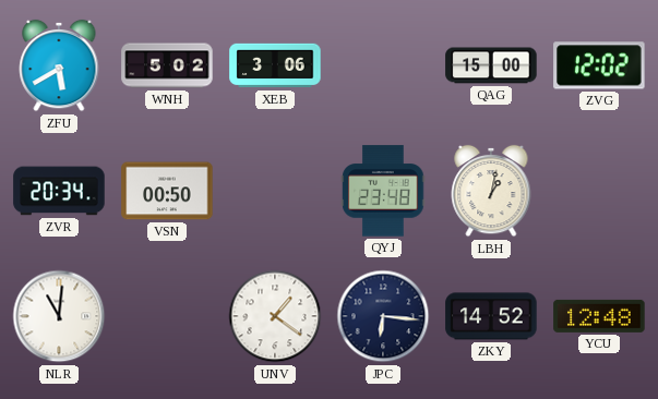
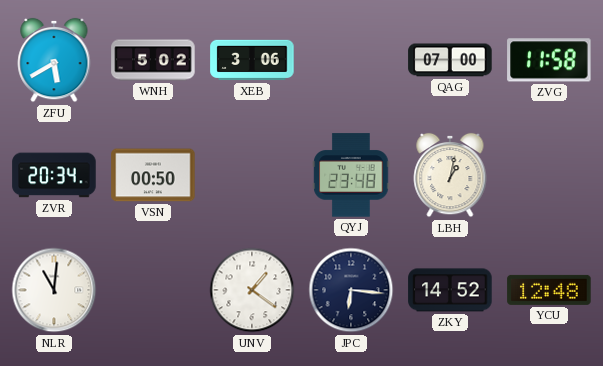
QAG: 15:00 -> 07:00
ZVG: 12:02 -> 11:58
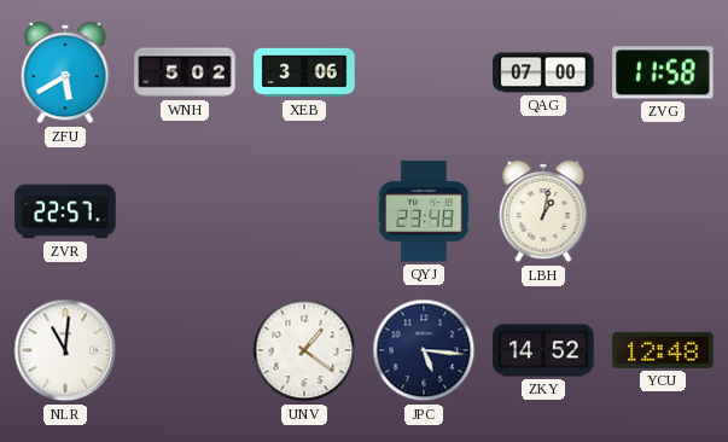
ZVR: 20:34 -> 22:57
VSN: 00:50 -> none
JPC: 6:16 -> 5:16
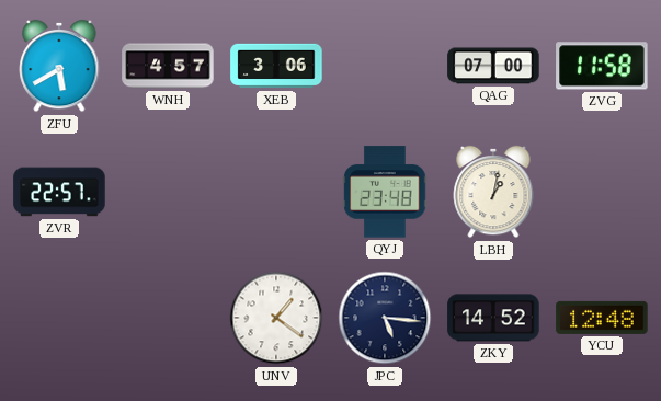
WNH: 5:02 -> 4:57
NLR: 11:01 -> none
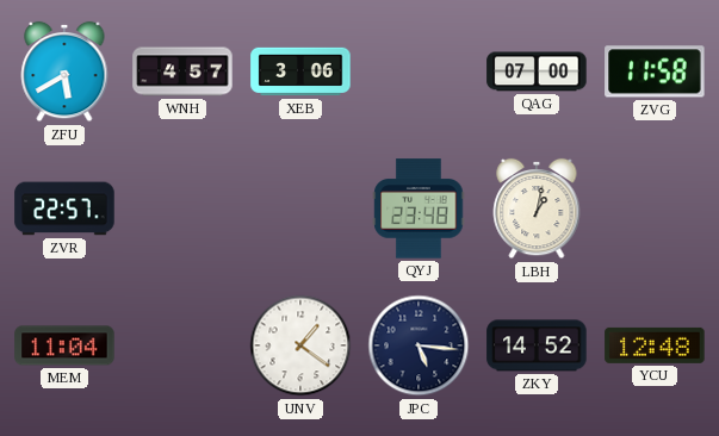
MEM: none -> 11:04
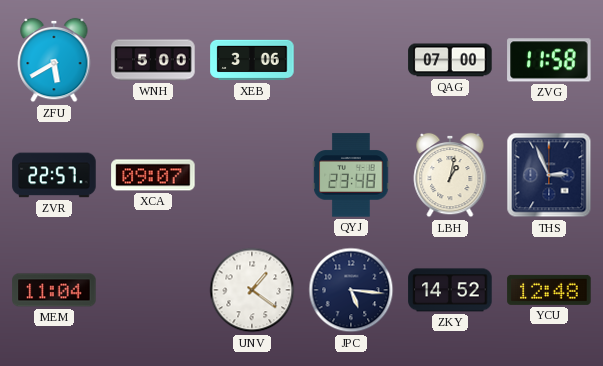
WNH: 4:57 -> 5:00
XCA: none -> 09:07
THS: none -> 2:56
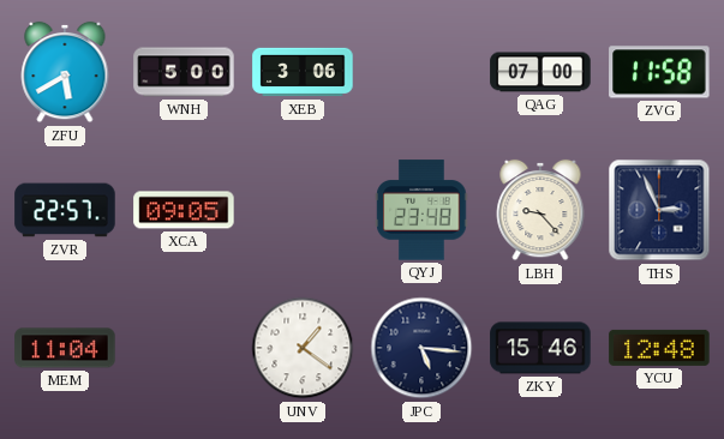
XCA: 09:07 -> 09:05
LBH: 1:02 -> 9:23
ZKY: 14:52 -> 15:46
